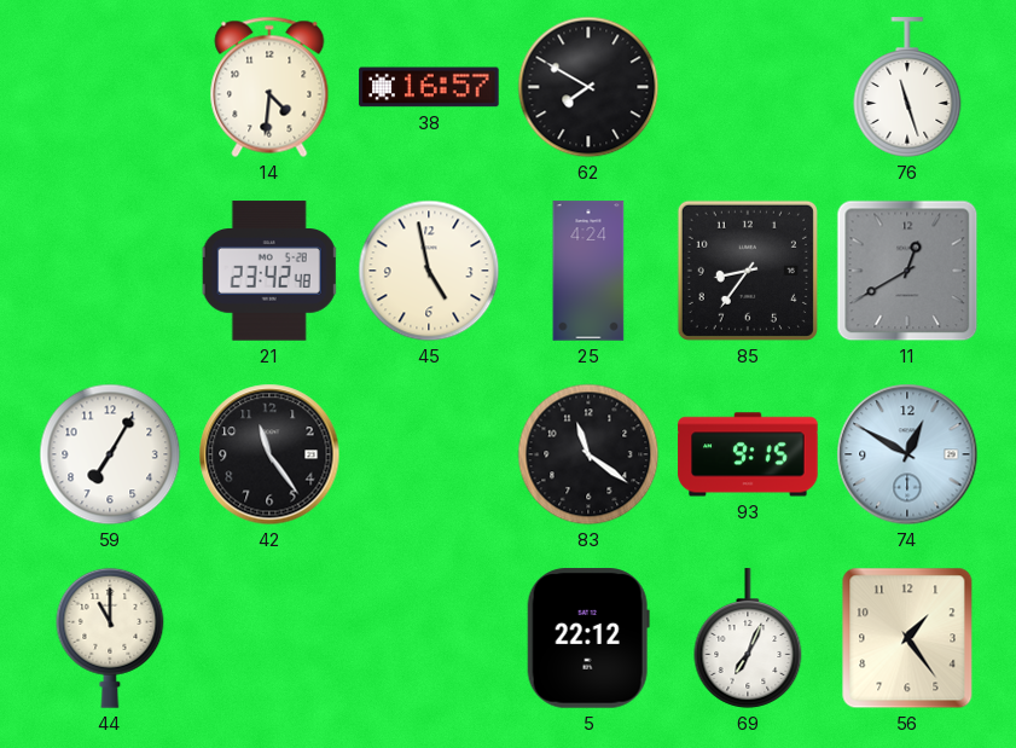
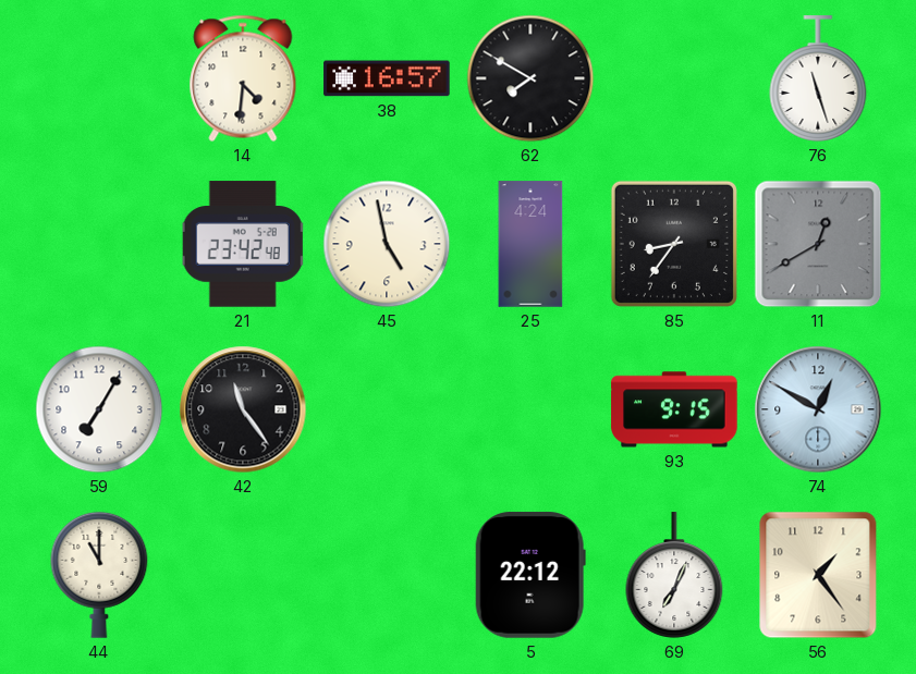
83: 11:21 -> none
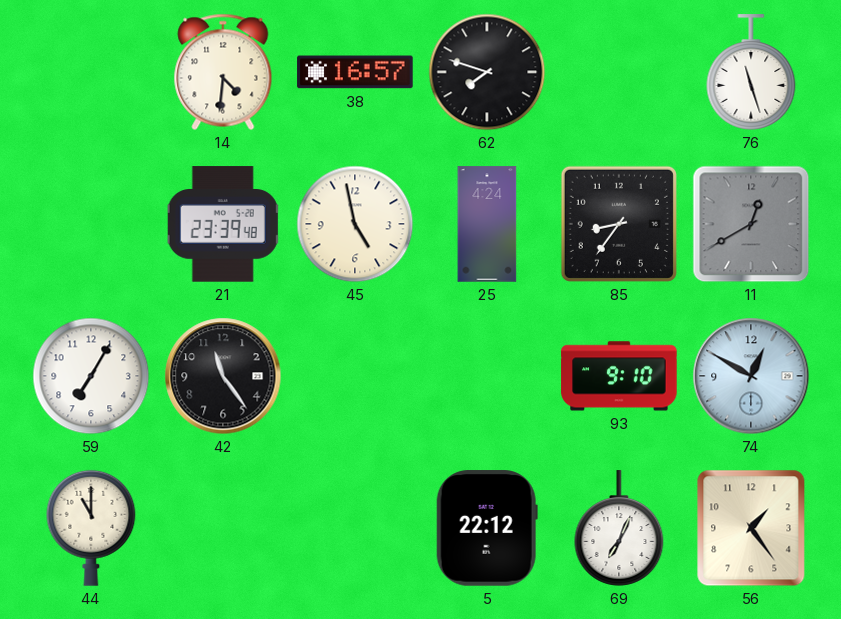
62: 7:50 -> 7:48
21: 23:42 -> 23:39
93: 9:15 -> 9:10
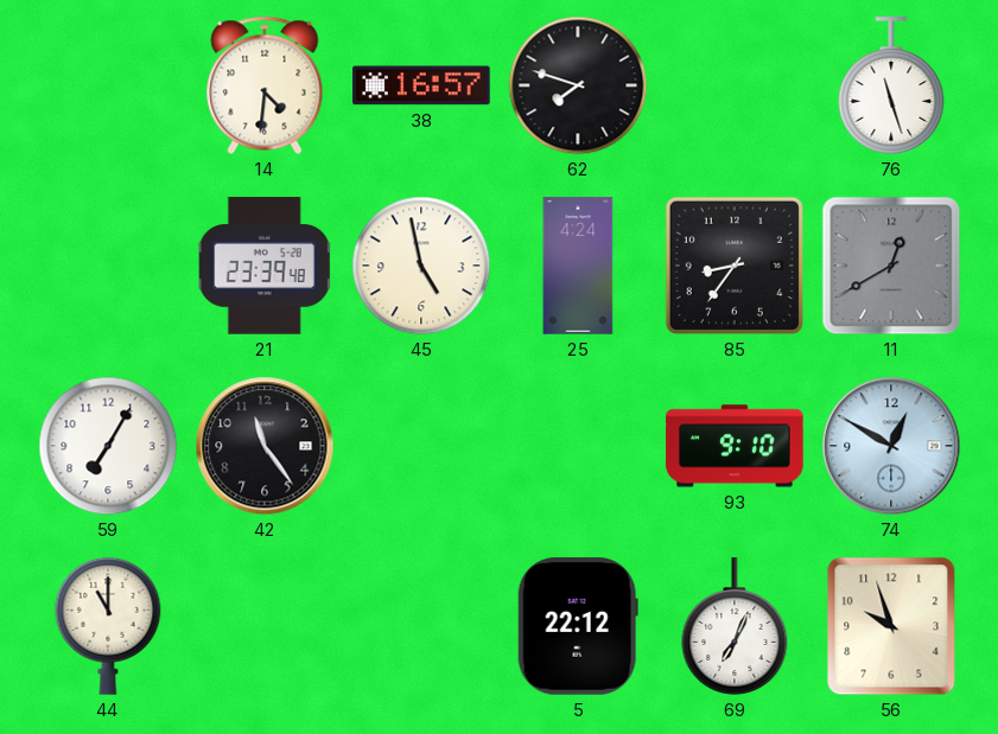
56: 1:24 -> 9:57
